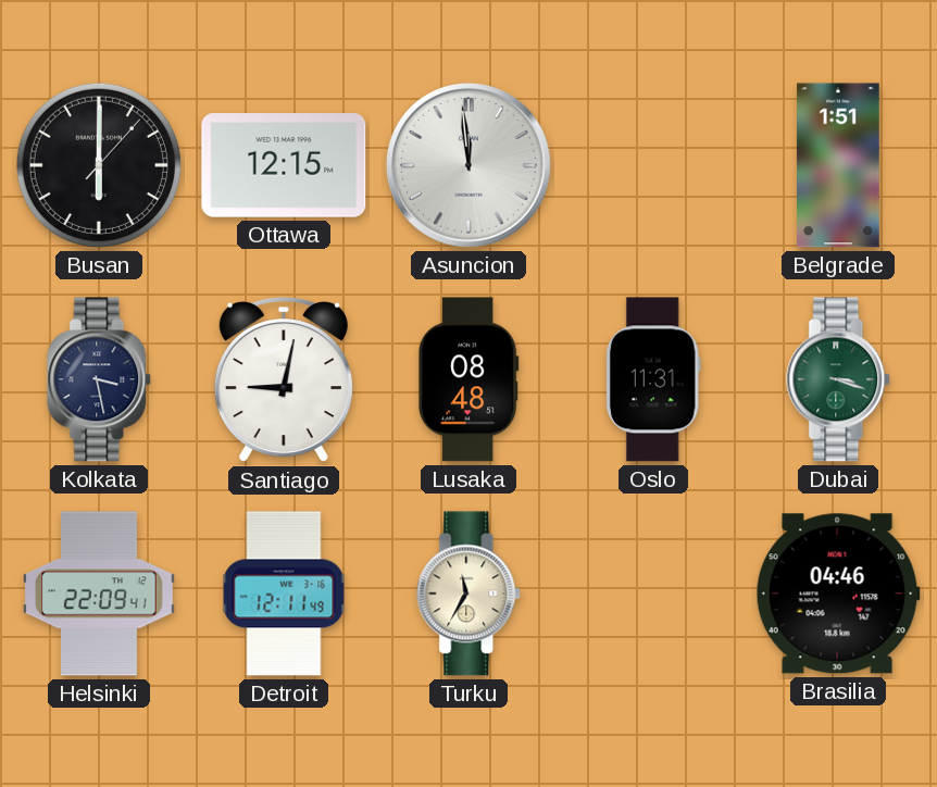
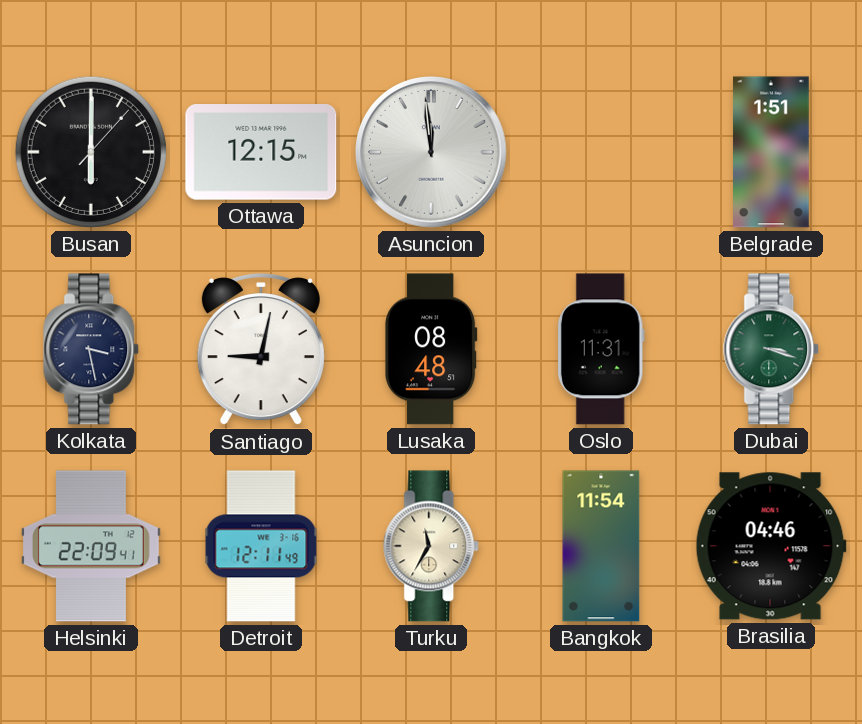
Bangkok: none -> 11:54
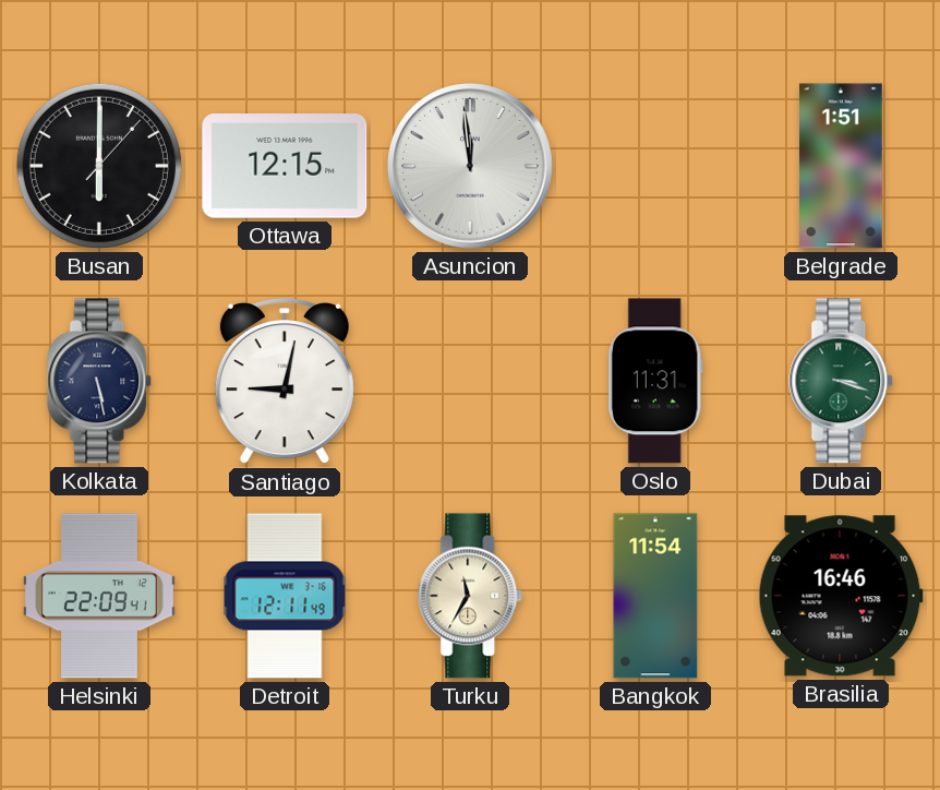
Kolkata: 3:28 -> 5:28
Lusaka: 08:48 -> none
Brasilia: 04:46 -> 16:46
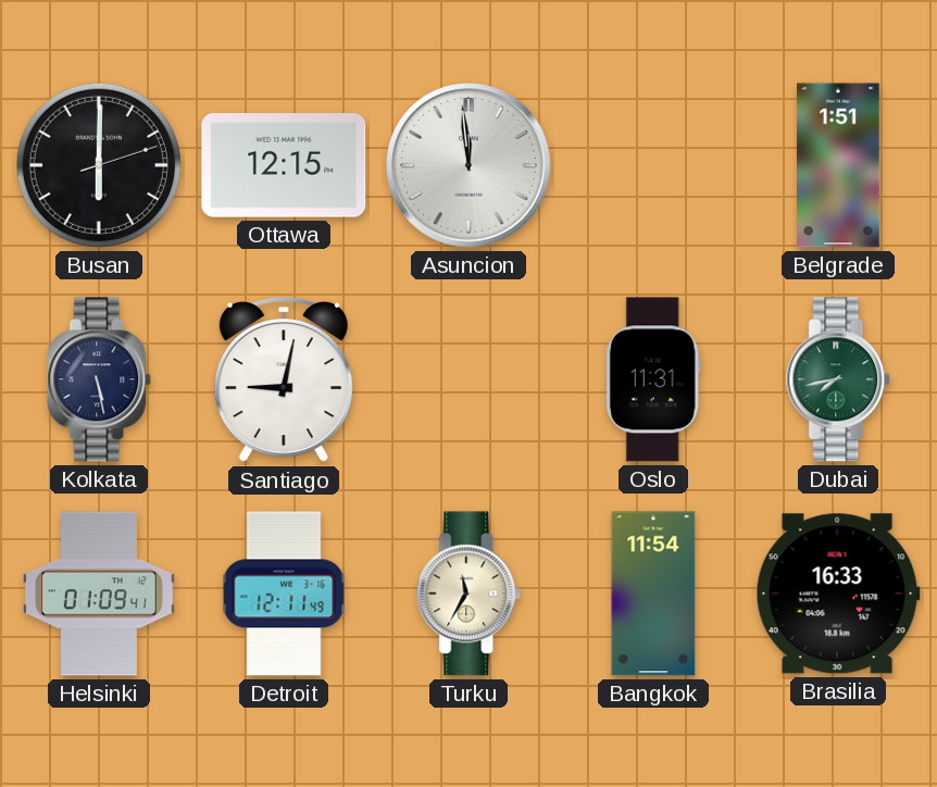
Busan: 6:00:07 -> 6:00:12
Dubai: 3:18 -> 7:43
Helsinki: 22:09 -> 01:09
Brasilia: 16:46 -> 16:33
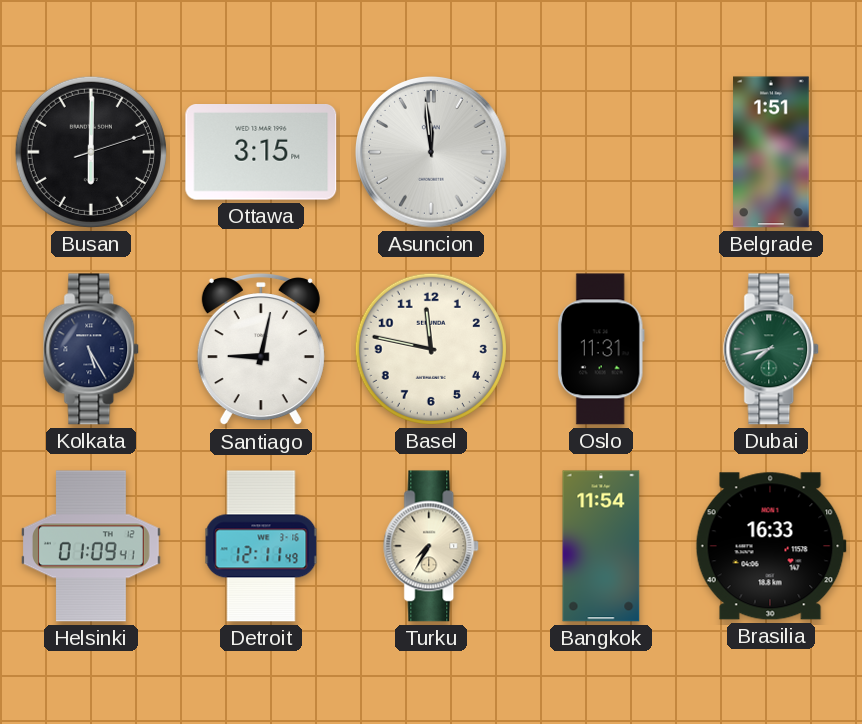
Ottawa: 12:15 -> 3:15
Kolkata: 5:28 -> 5:25
Basel: none -> 11:47
Turku: 11:35 -> 7:35
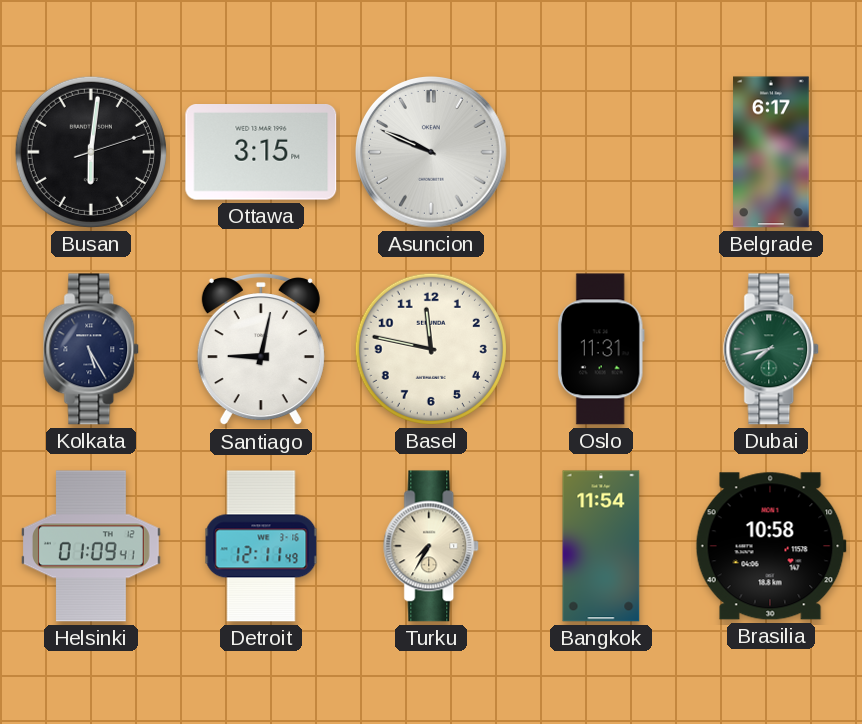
Busan: 6:00 -> 6:01
Asuncion: 11:59 -> 9:49
Belgrade: 1:51 -> 6:17
Brasilia: 16:33 -> 10:58
